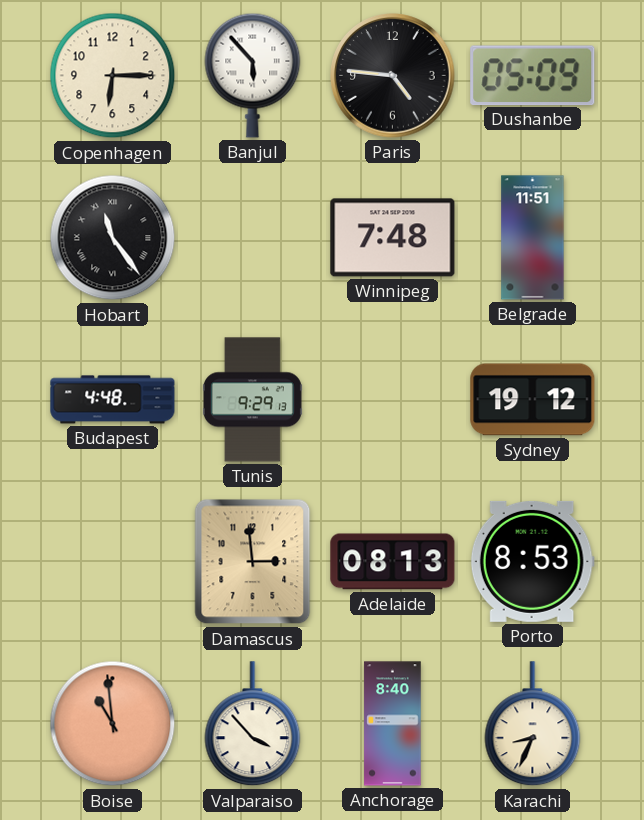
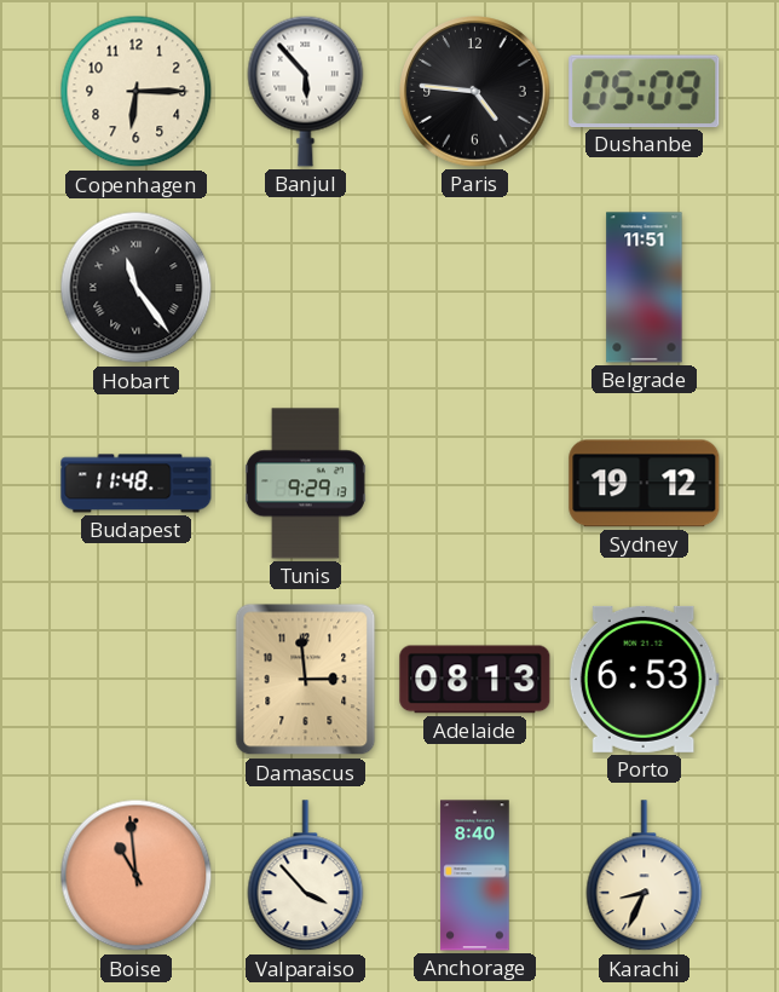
Winnipeg: 7:48 -> none
Budapest: 4:48 -> 11:48
Porto: 8:53 -> 6:53
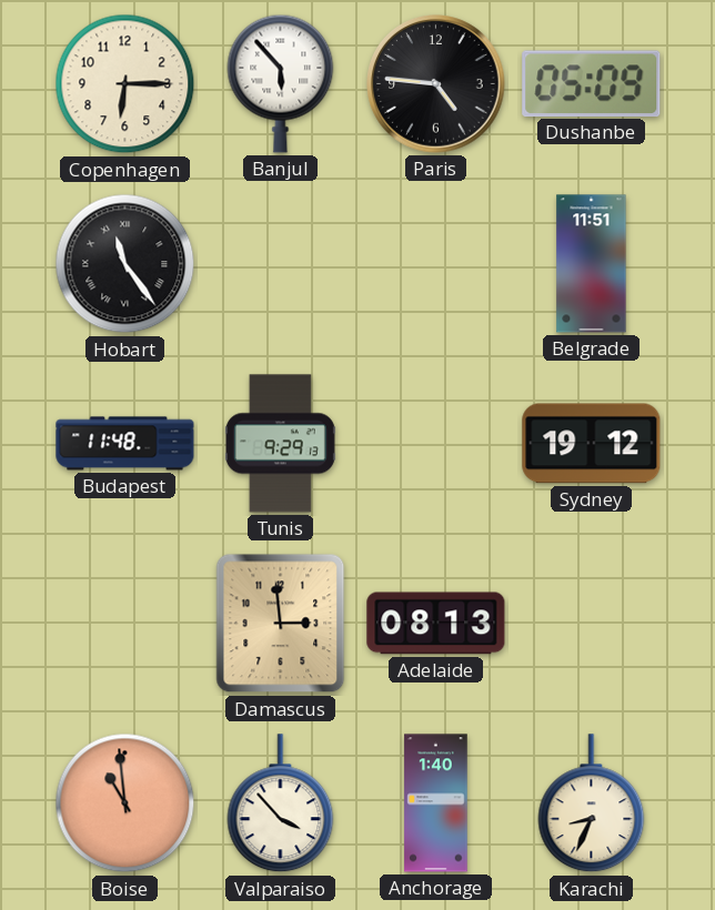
Porto: 6:53 -> none
Anchorage: 8:40 -> 1:40
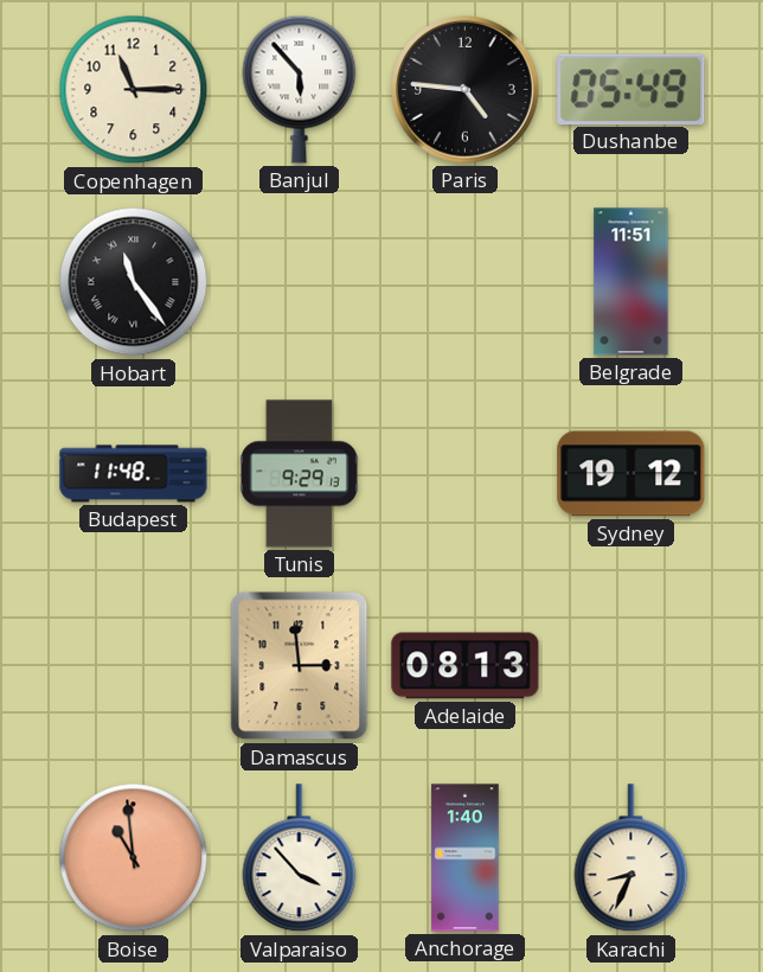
Copenhagen: 6:15 -> 11:15
Dushanbe: 05:09 -> 05:49
